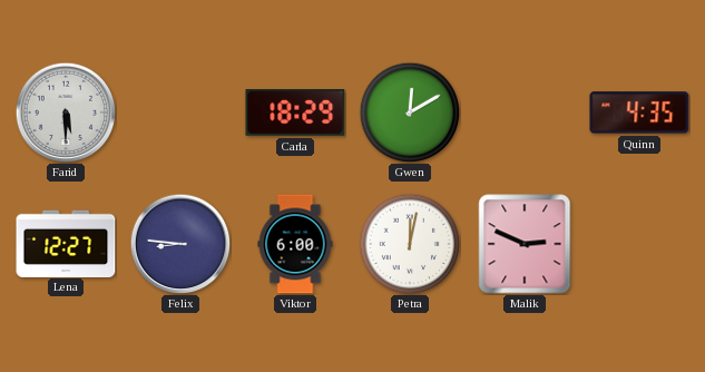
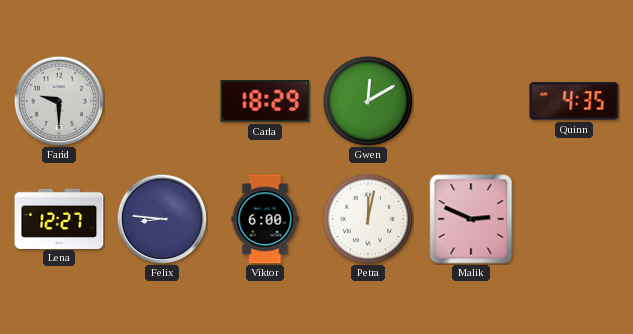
Farid: 5:30 -> 9:30
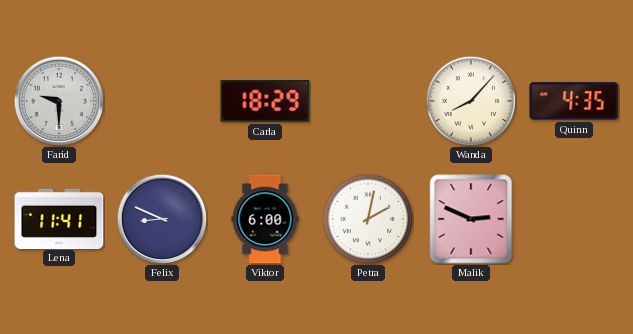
Gwen: 12:10 -> none
Wanda: none -> 8:07
Lena: 12:27 -> 11:41
Felix: 8:46 -> 8:49
Petra: 12:02 -> 2:02
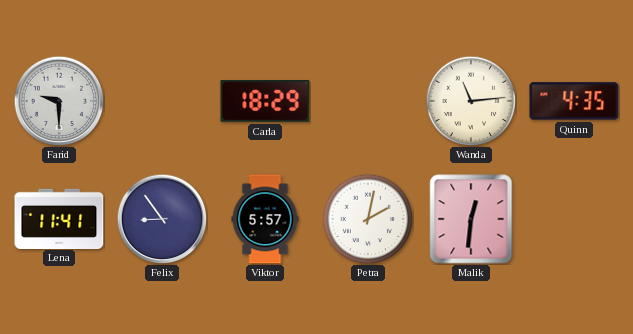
Wanda: 8:07 -> 11:14
Felix: 8:49 -> 8:54
Viktor: 6:00 -> 5:57
Malik: 2:49 -> 12:31
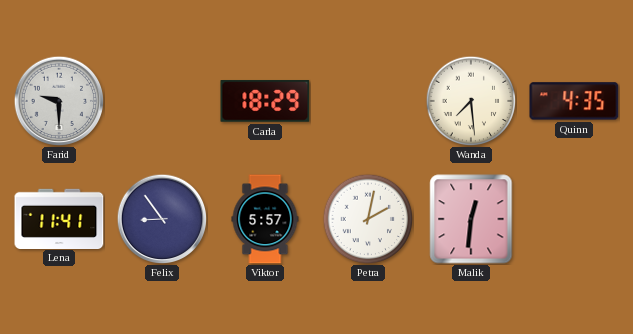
Wanda: 11:14 -> 7:29
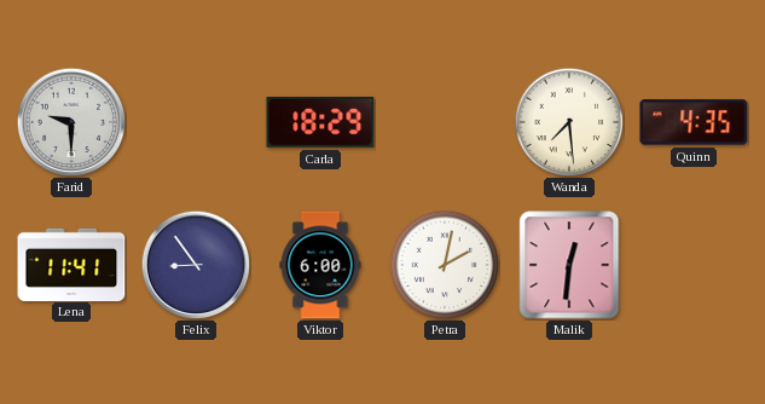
Viktor: 5:57 -> 6:00
